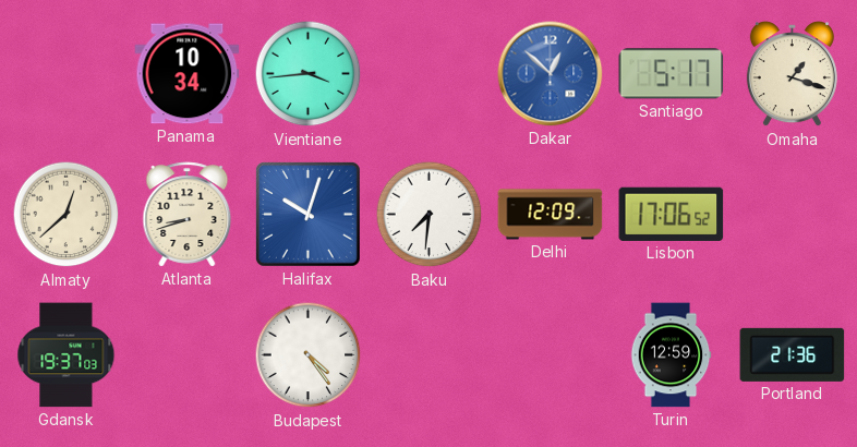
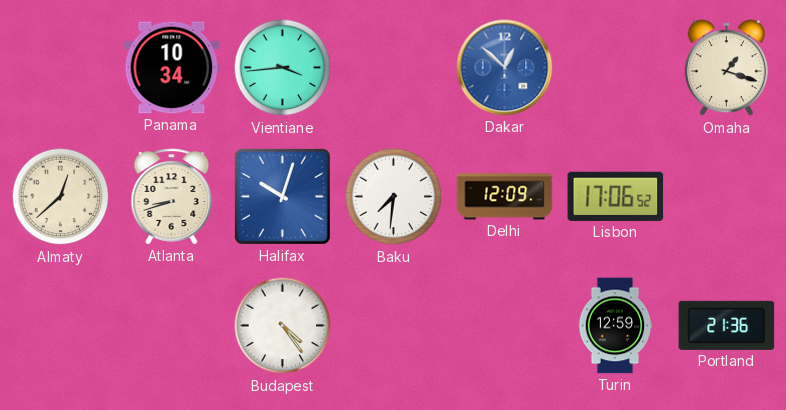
Santiago: 5:17 -> none
Gdansk: 19:37 -> none
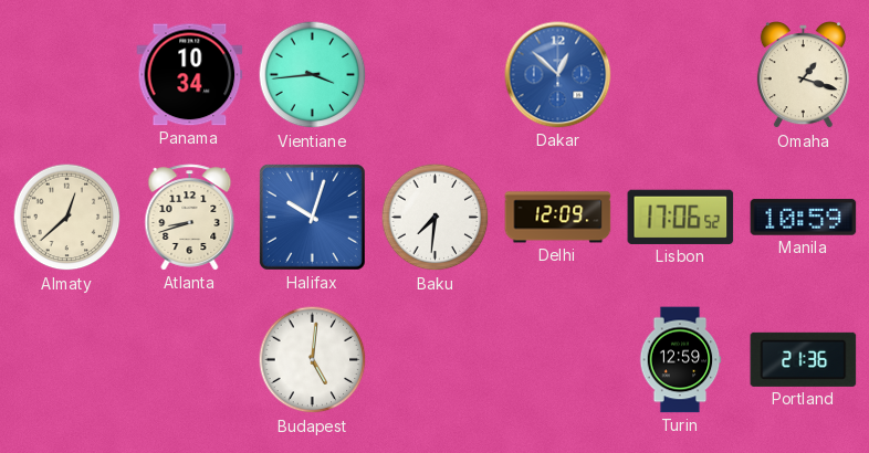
Manila: none -> 10:59
Budapest: 4:24 -> 5:01
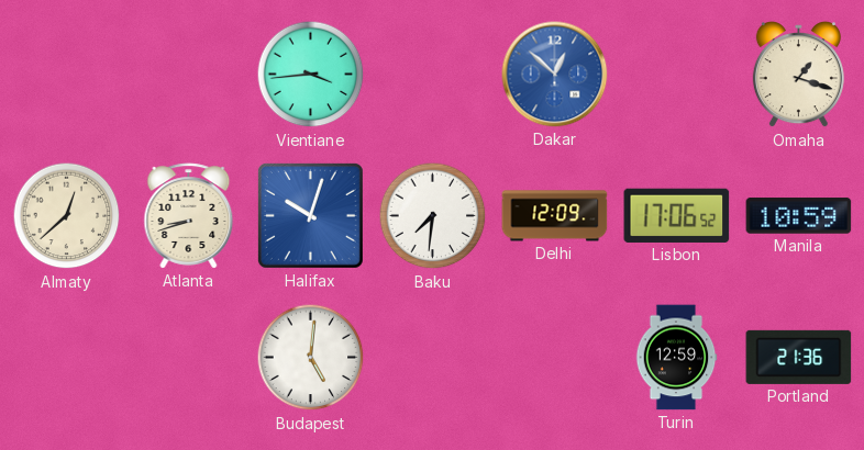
Panama: 10:34 -> none
